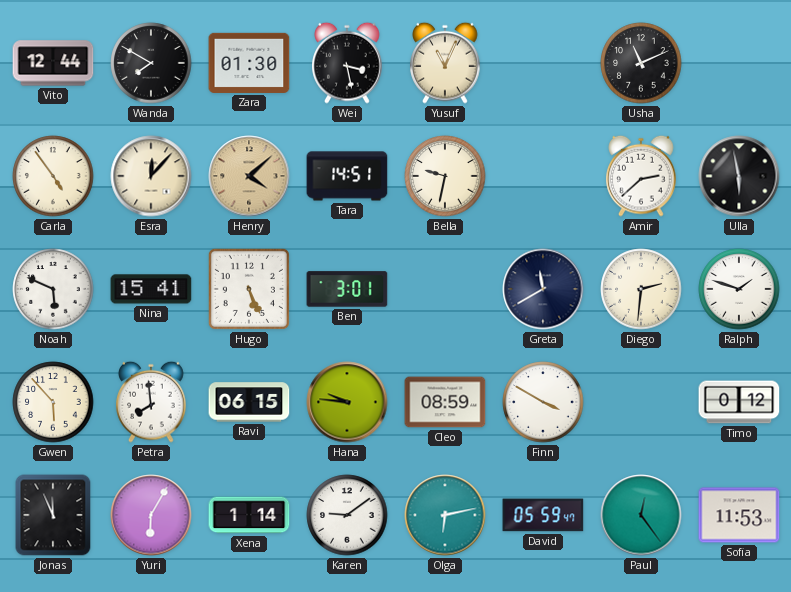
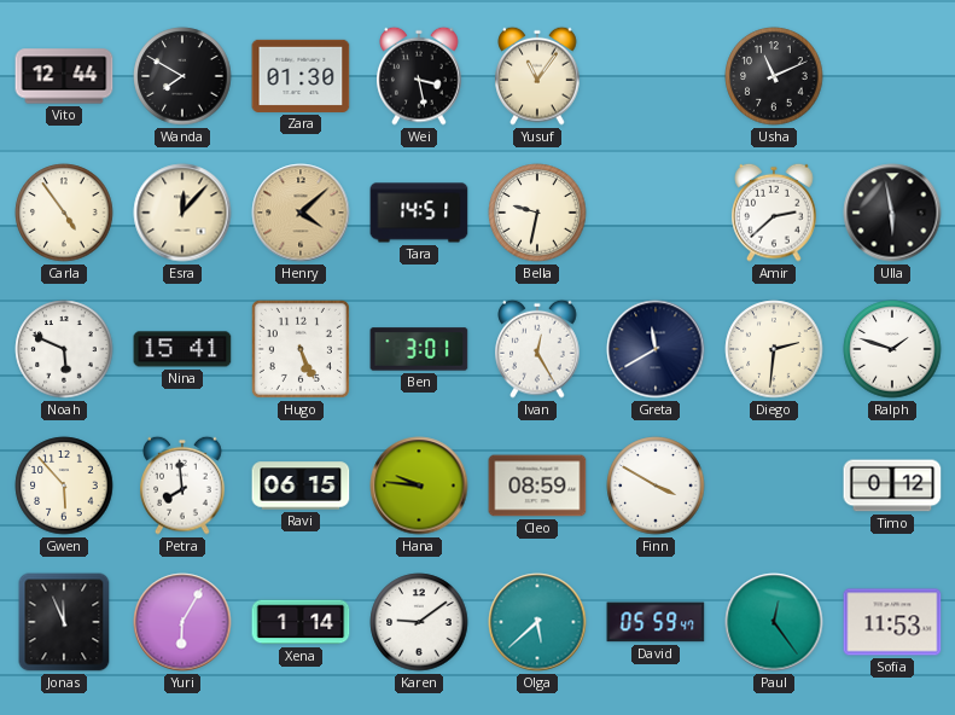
Yusuf: 11:04 -> 11:06
Ivan: none -> 12:25
Olga: 6:13 -> 5:38
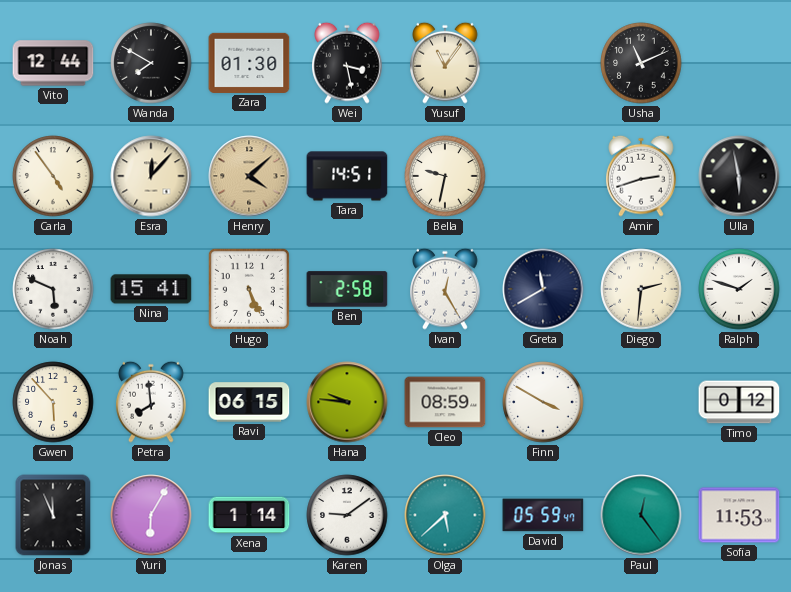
Amir: 2:38 -> 2:42
Ben: 3:01 -> 2:58
